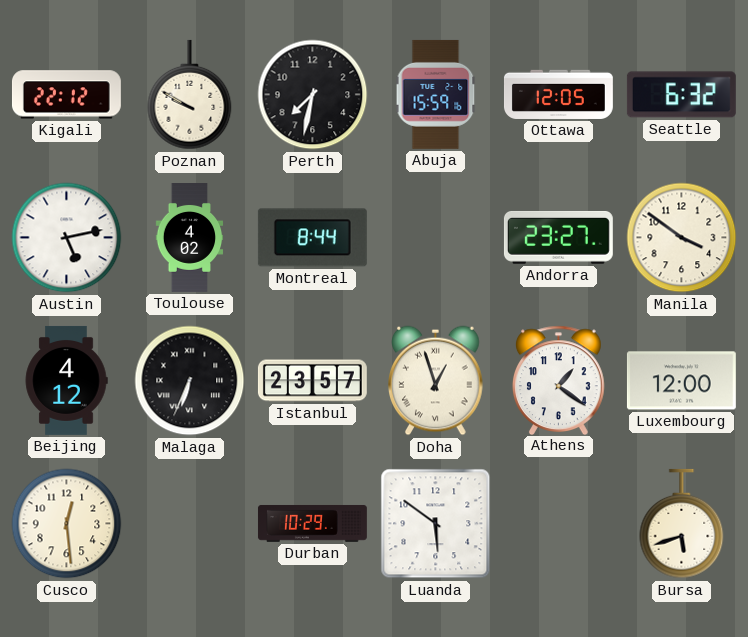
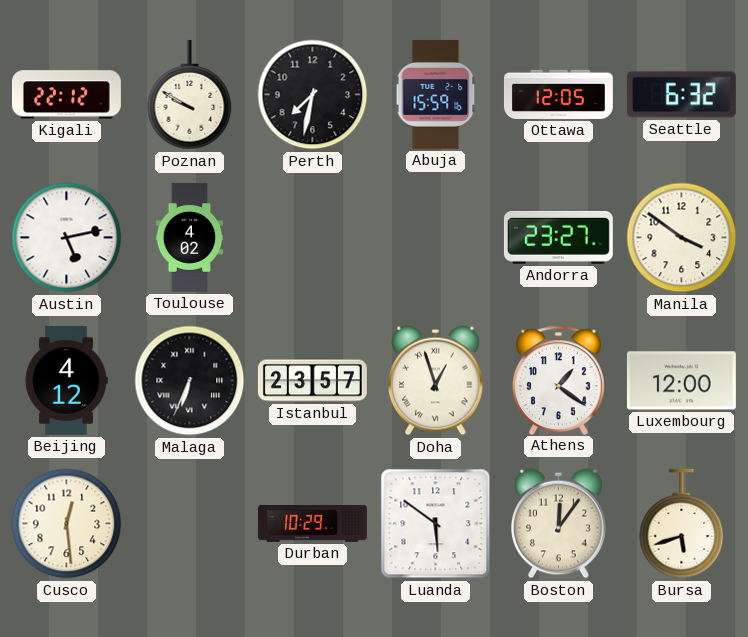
Montreal: 8:44 -> none
Boston: none -> 12:06
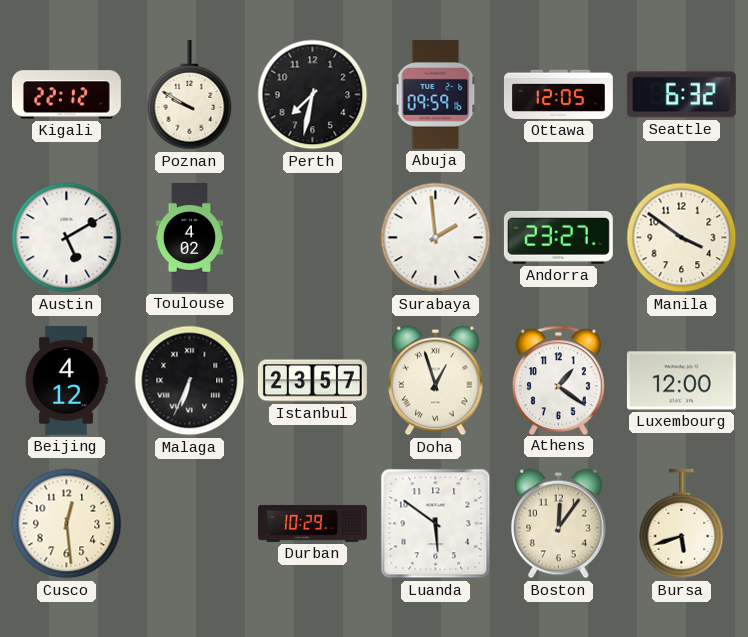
Abuja: 15:59 -> 09:59
Austin: 5:13 -> 5:10
Surabaya: none -> 1:59
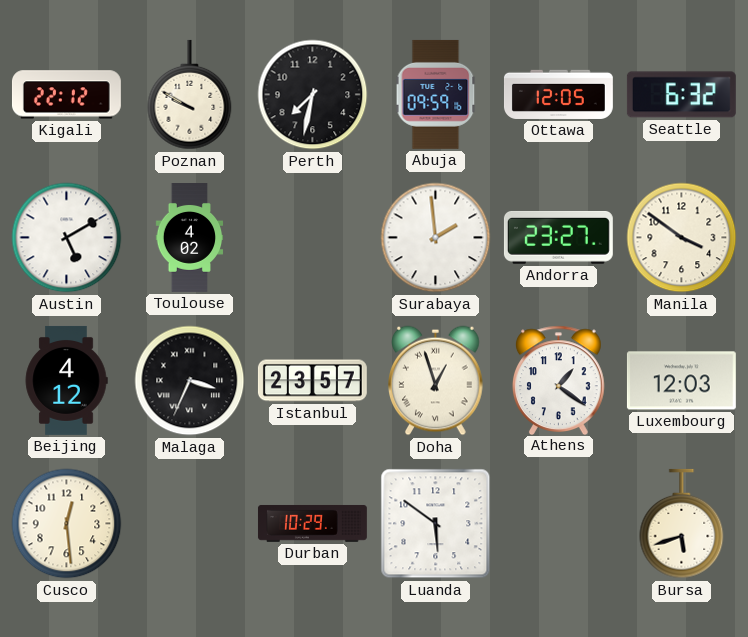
Malaga: 6:34 -> 3:34
Luxembourg: 12:00 -> 12:03
Boston: 12:06 -> none
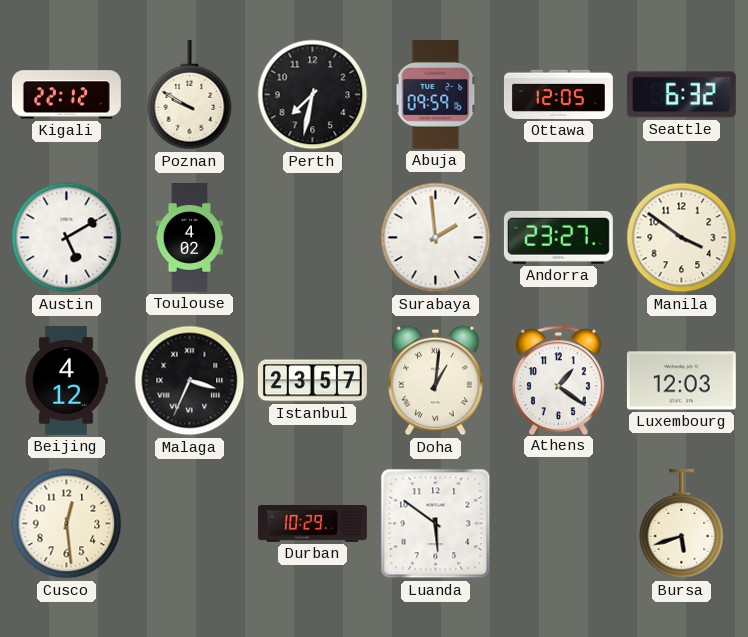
Doha: 12:57 -> 1:01
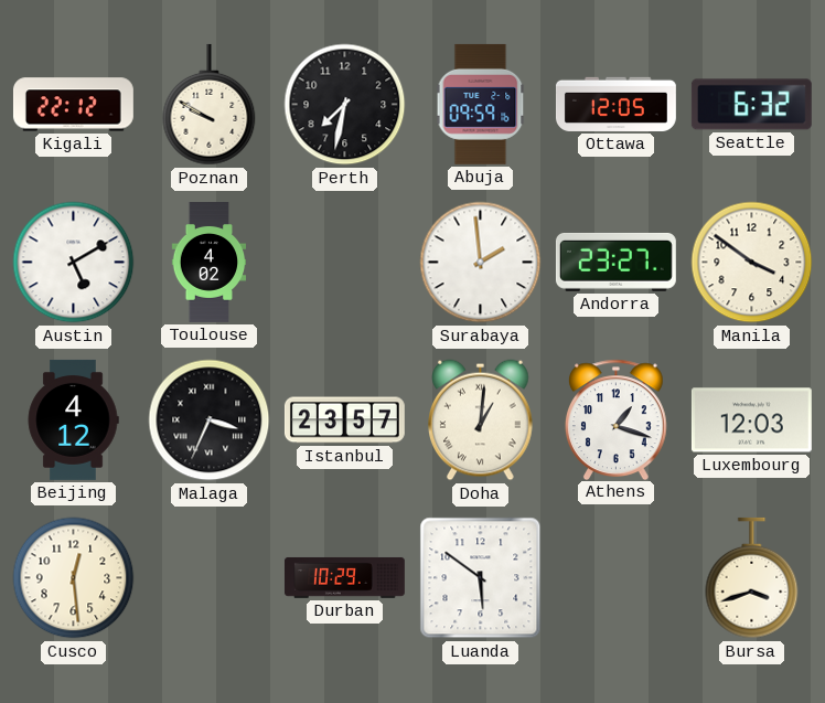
Athens: 1:21 -> 1:18
Bursa: 5:42 -> 3:42
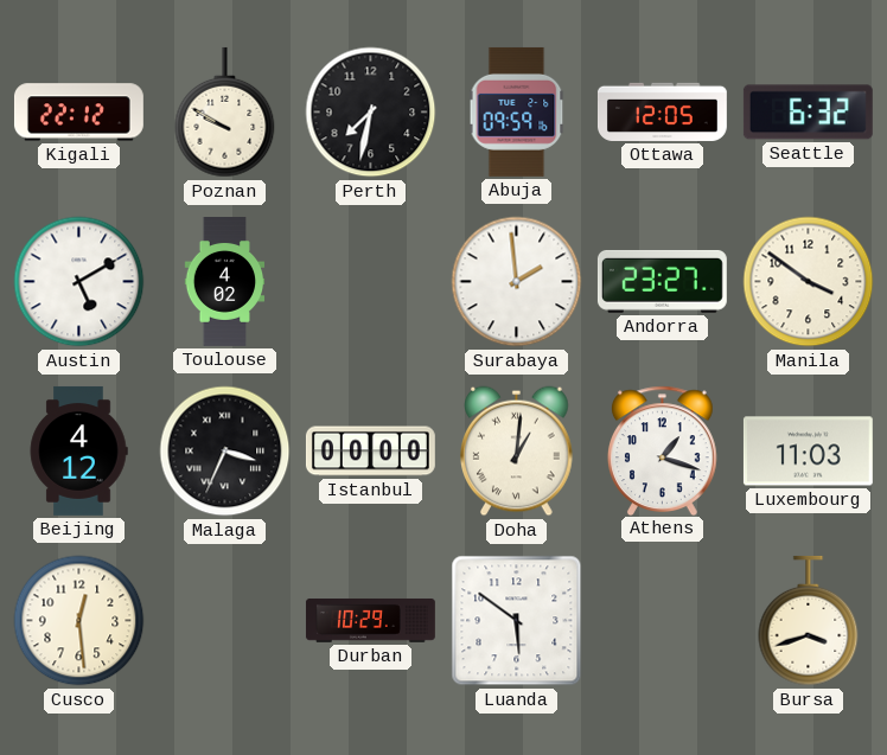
Istanbul: 23:57 -> 00:00
Luxembourg: 12:03 -> 11:03
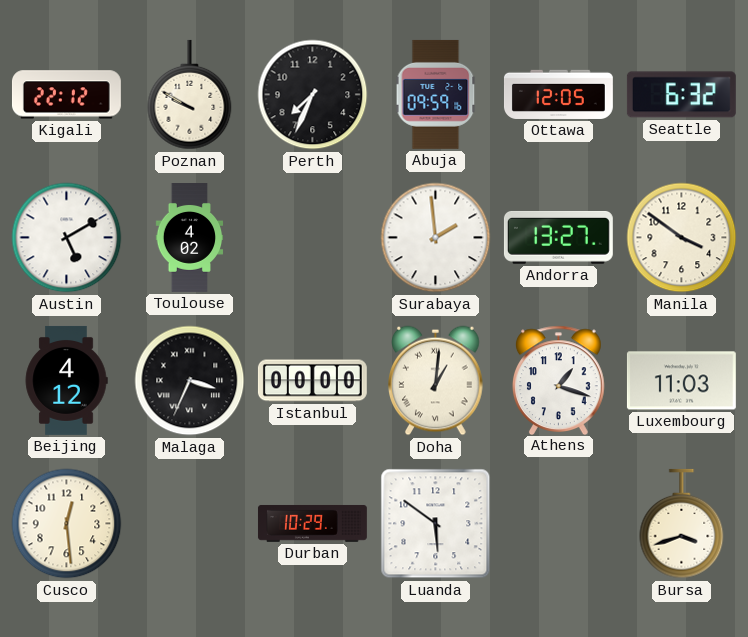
Perth: 7:32 -> 7:34
Andorra: 23:27 -> 13:27
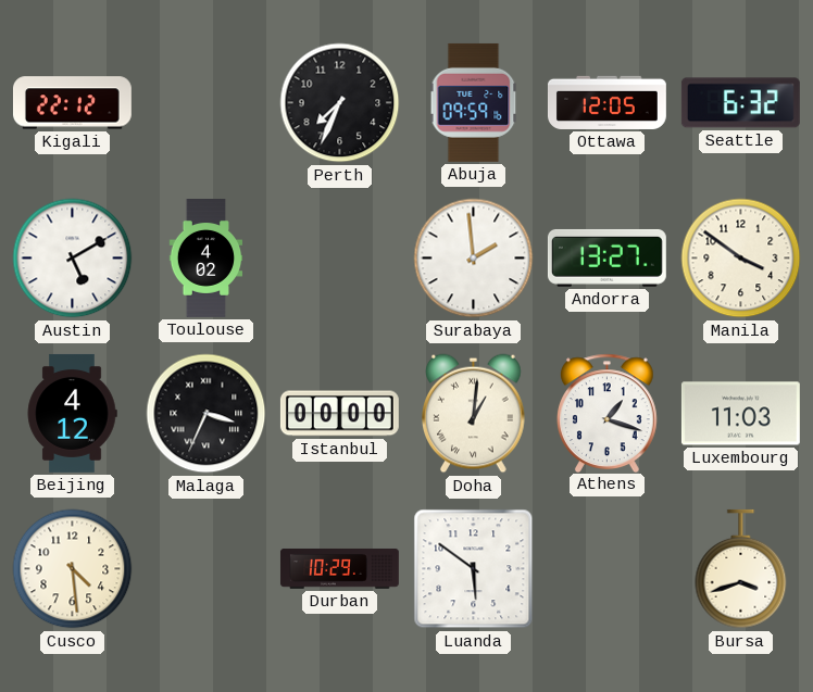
Poznan: 9:50 -> none
Cusco: 12:29 -> 4:29
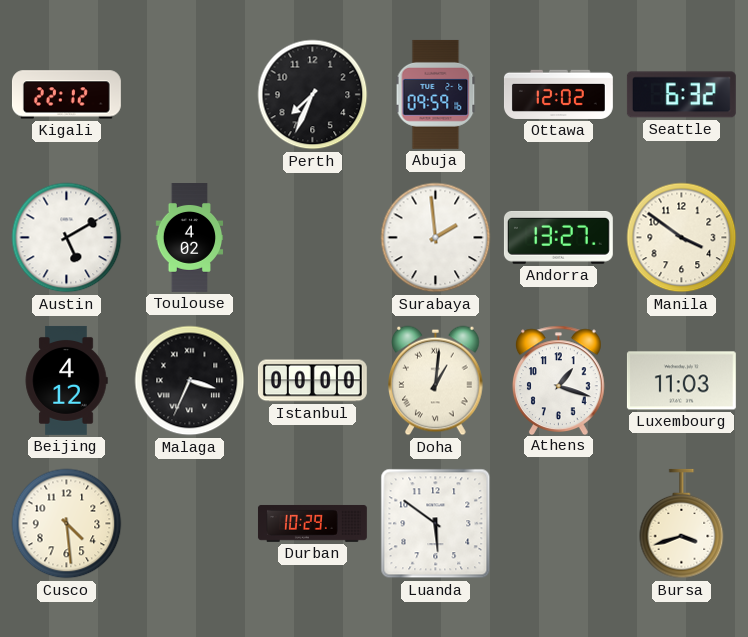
Ottawa: 12:05 -> 12:02
